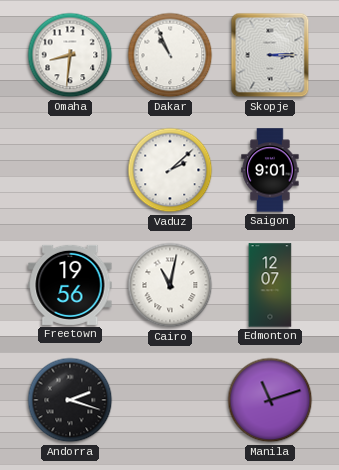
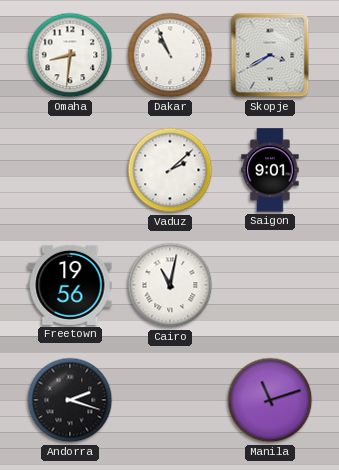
Skopje: 3:15 -> 3:40
Edmonton: 12:07 -> none
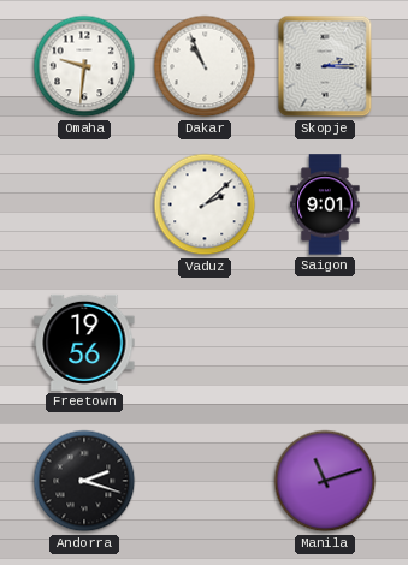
Omaha: 8:31 -> 9:31
Skopje: 3:40 -> 2:15
Cairo: 11:02 -> none
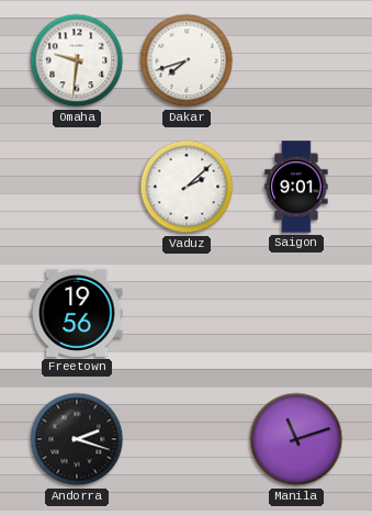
Dakar: 10:56 -> 7:42
Skopje: 2:15 -> none
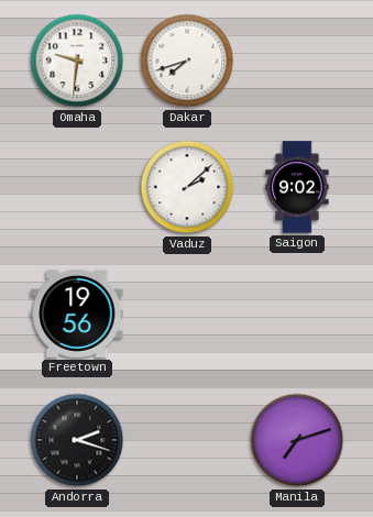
Saigon: 9:01 -> 9:02
Manila: 11:12 -> 7:12
